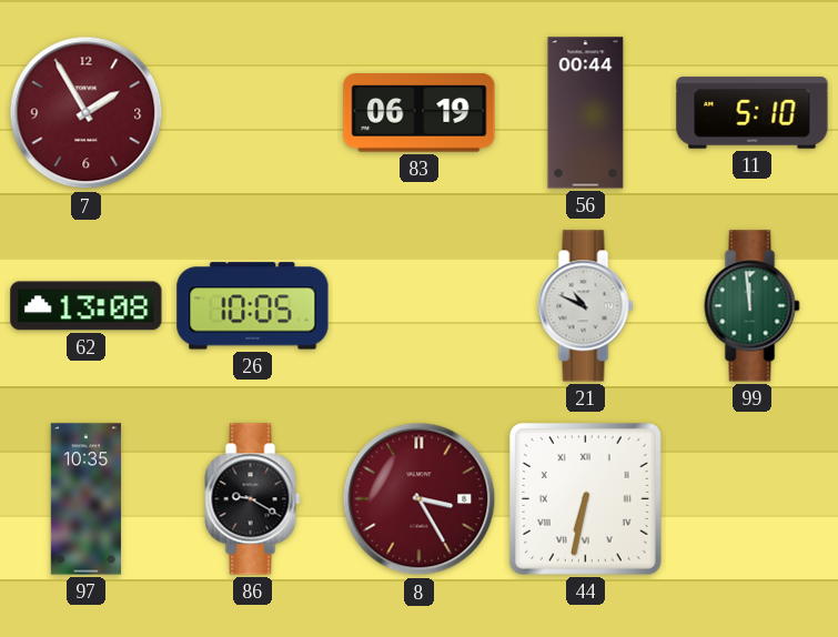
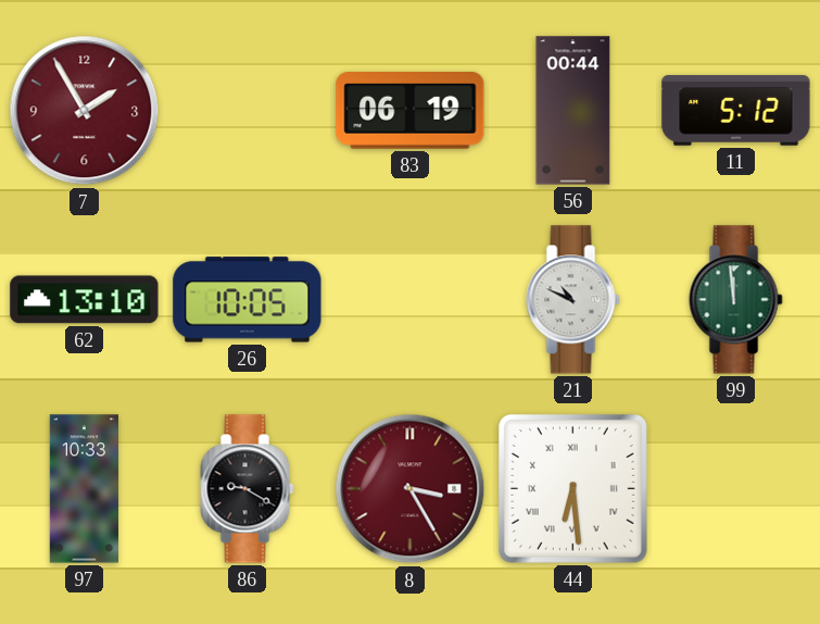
11: 5:10 -> 5:12
62: 13:08 -> 13:10
97: 10:35 -> 10:33
44: 6:32 -> 6:29
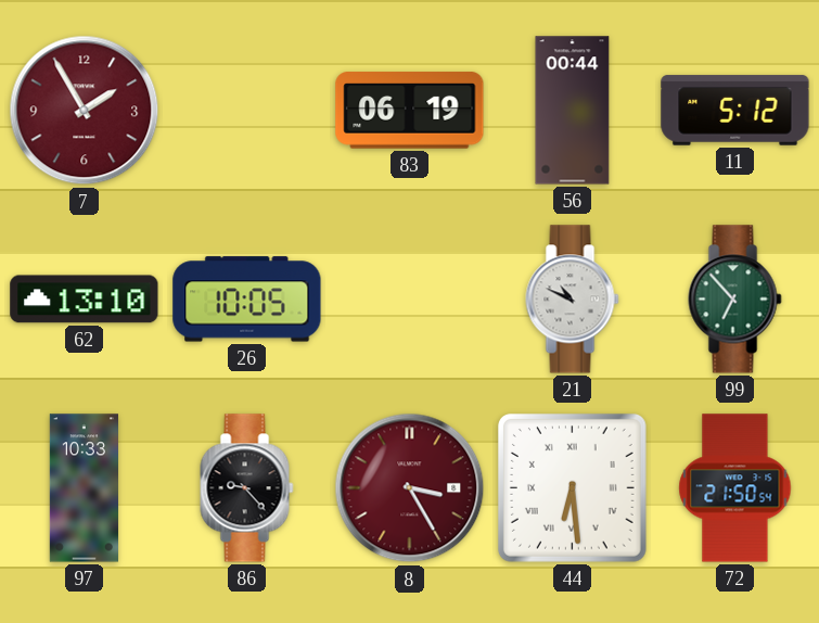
99: 11:59 -> 6:53
86: 9:20 -> 9:23
72: none -> 21:50
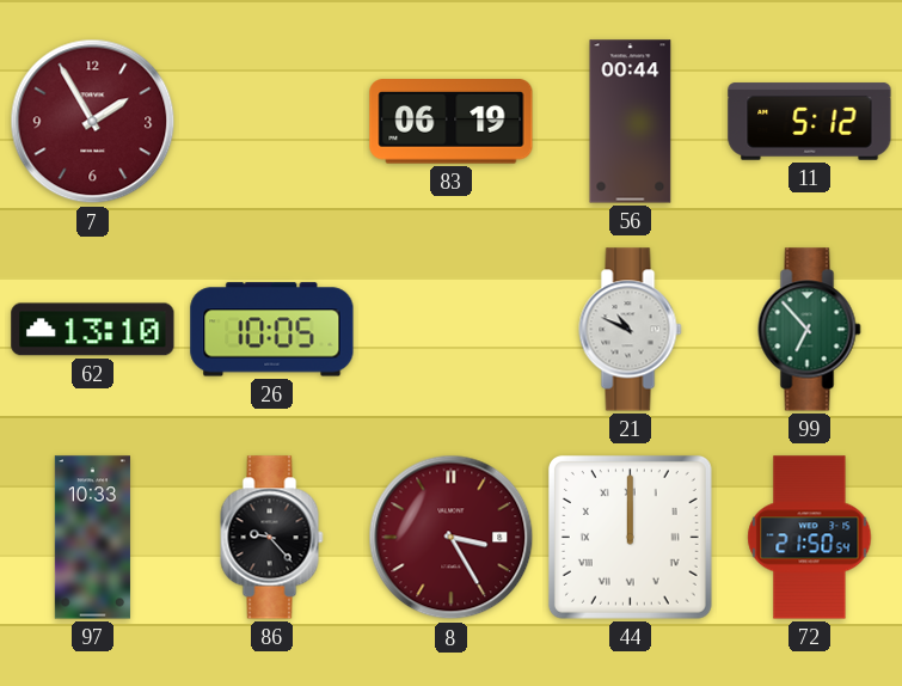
44: 6:29 -> 12:00
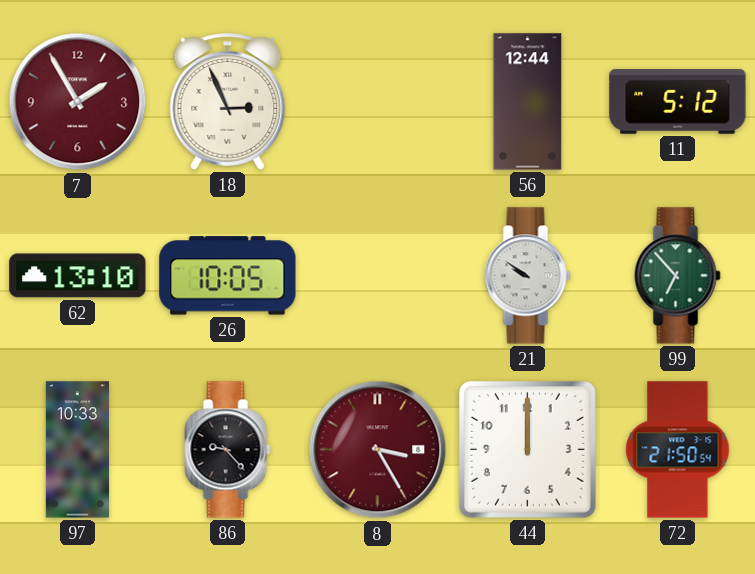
18: none -> 2:56
83: 06:19 -> none
56: 00:44 -> 12:44
21: 10:49 -> 9:51
44 numerals: Roman -> Arabic
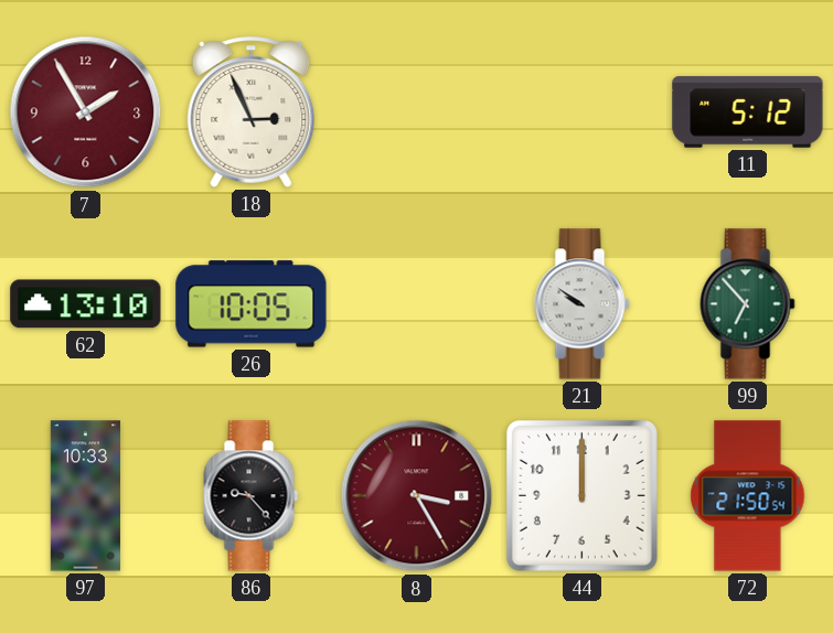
56: 12:44 -> none
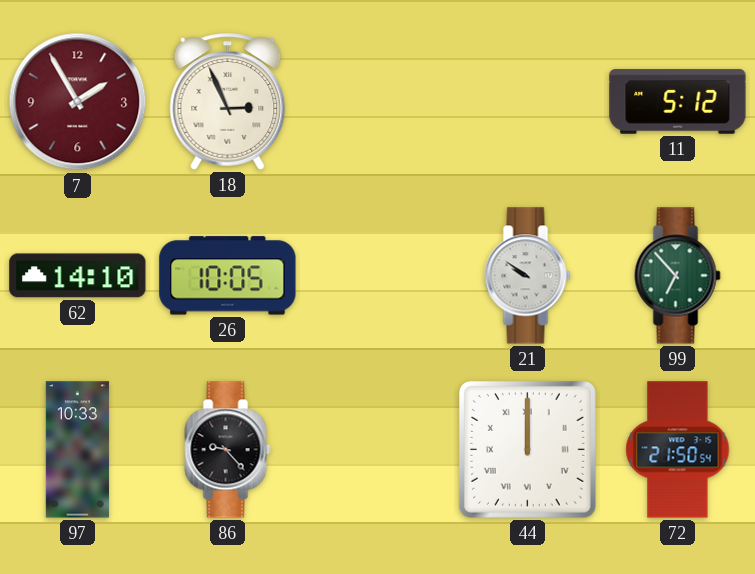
62: 13:10 -> 14:10
8: 3:25 -> none
44 numerals: Arabic -> Roman
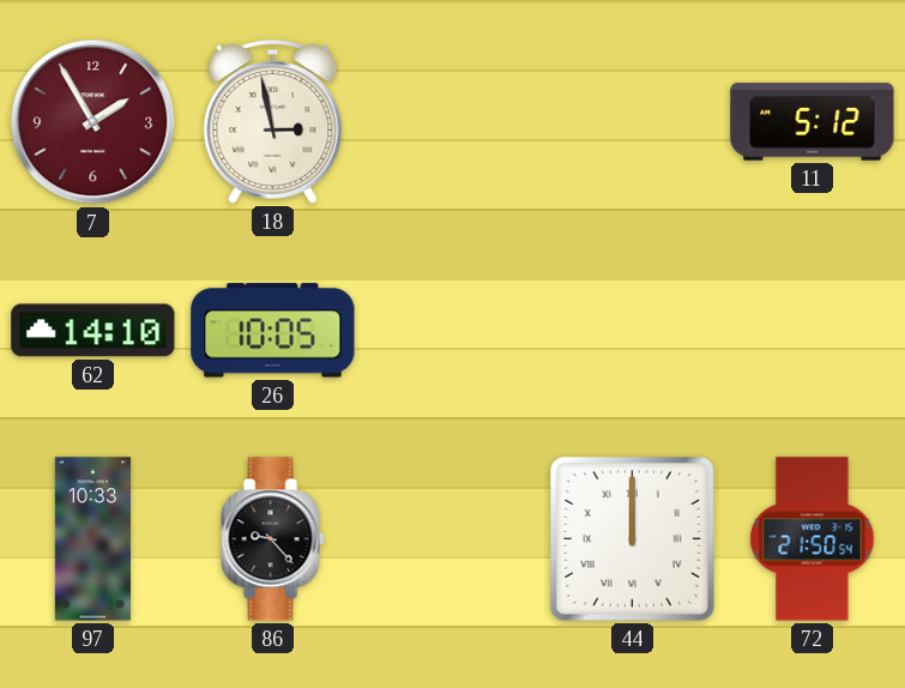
18: 2:56 -> 2:58
21: 9:51 -> none
99: 6:53 -> none
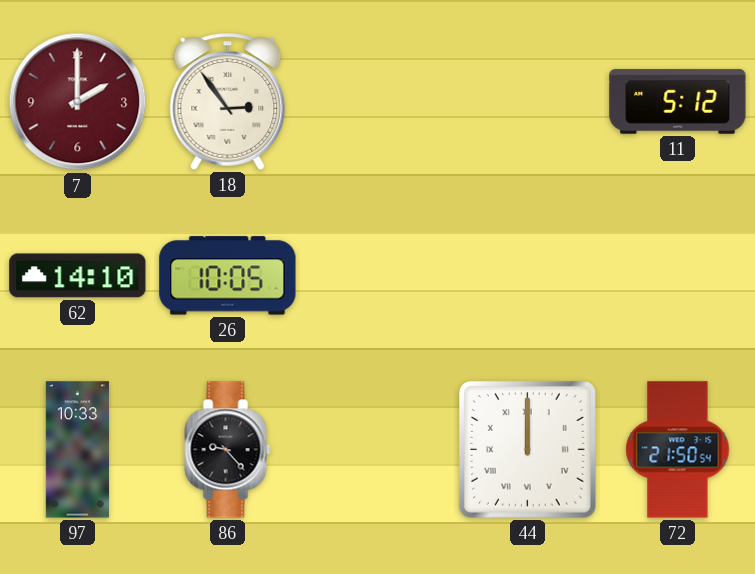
7: 1:55 -> 2:00
18: 2:58 -> 2:54
